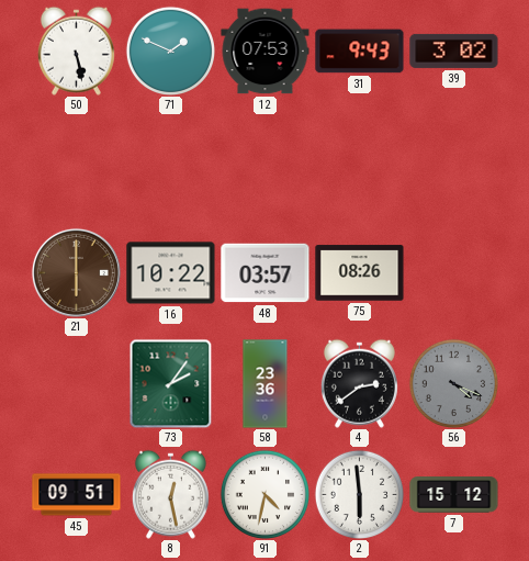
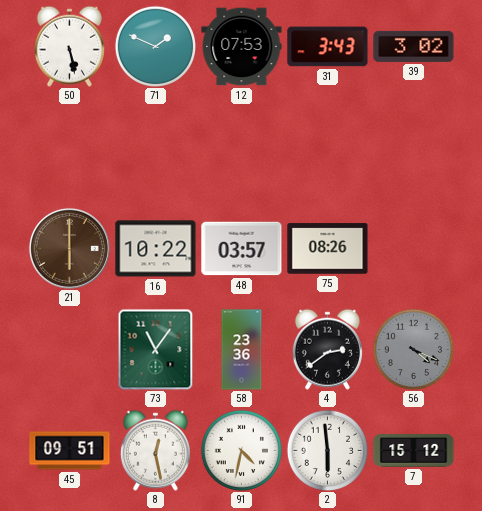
31: 9:43 -> 3:43
73: 2:06 -> 11:06
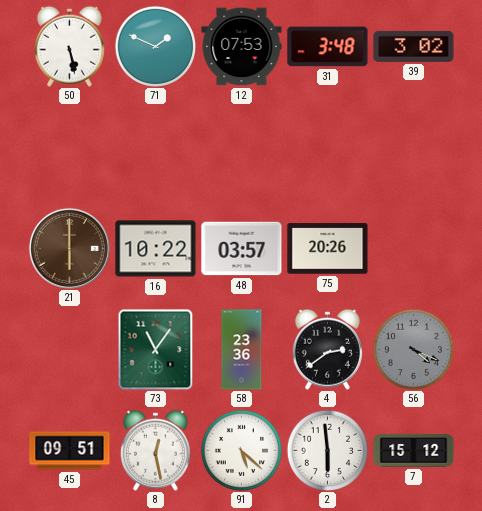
31: 3:43 -> 3:48
75: 08:26 -> 20:26
91: 4:32 -> 5:22
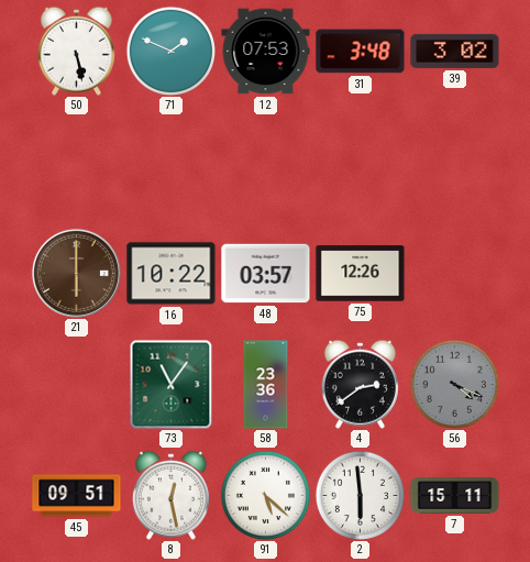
75: 20:26 -> 12:26
7: 15:12 -> 15:11
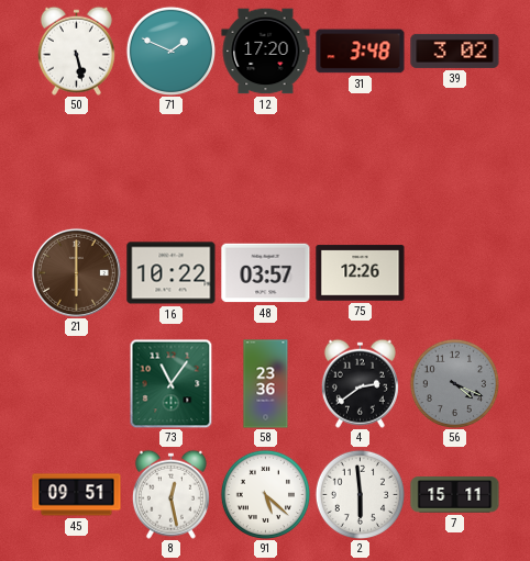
12: 07:53 -> 17:20
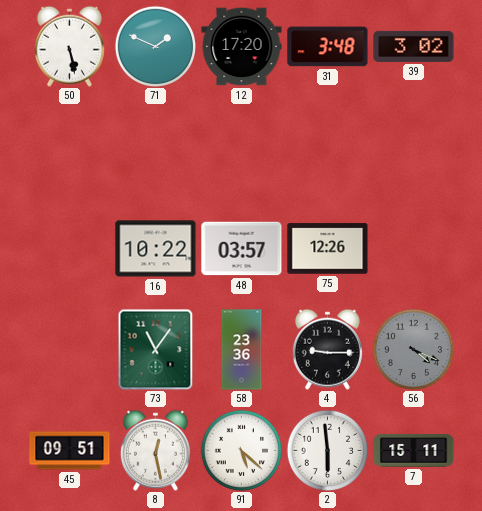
21: 6:00 -> none
4: 2:39 -> 9:15
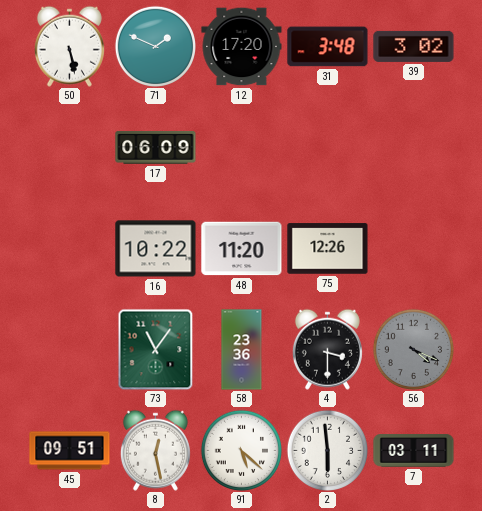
17: none -> 06:09
48: 03:57 -> 11:20
4: 9:15 -> 3:30
7: 15:11 -> 03:11
